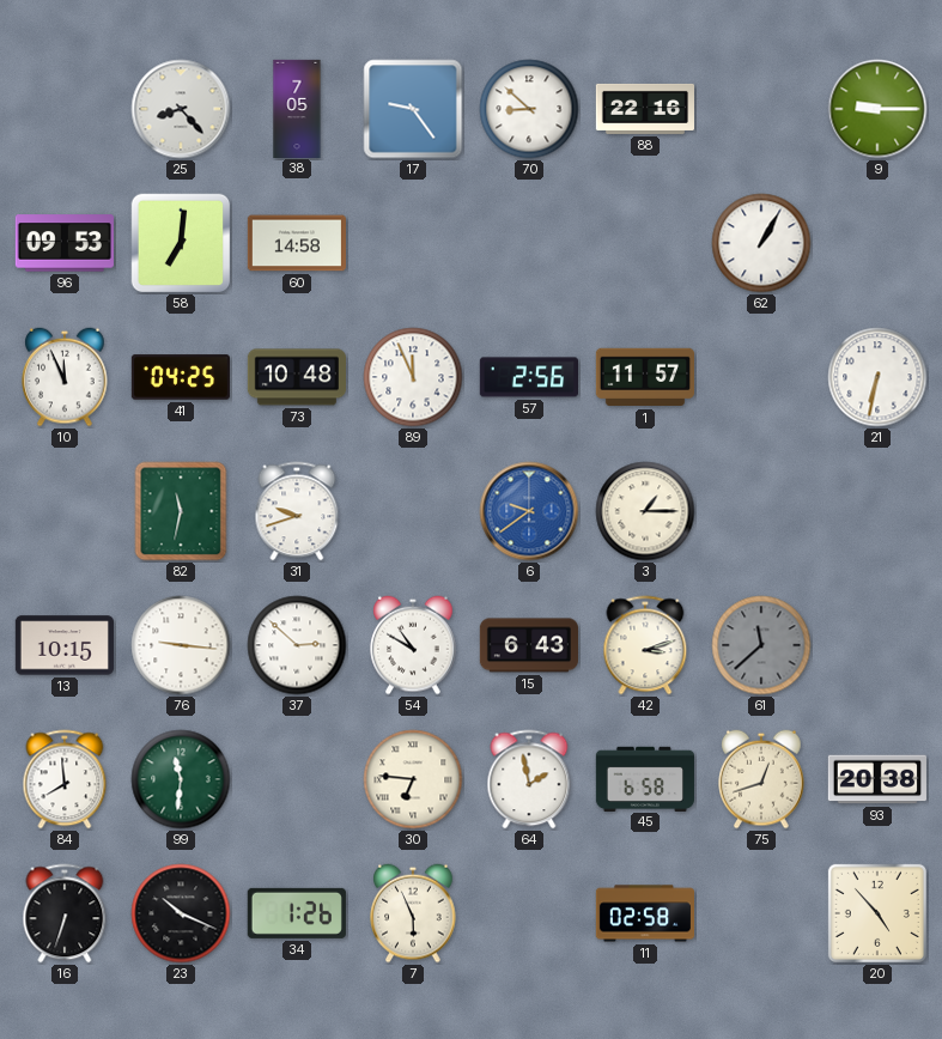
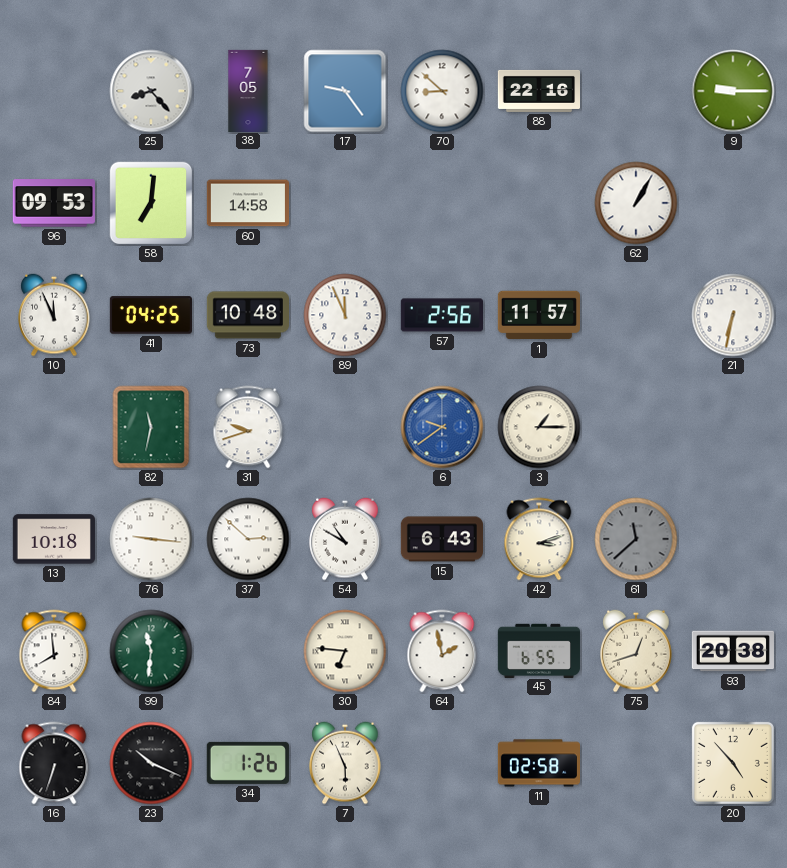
13: 10:15 -> 10:18
45: 6:58 -> 6:55
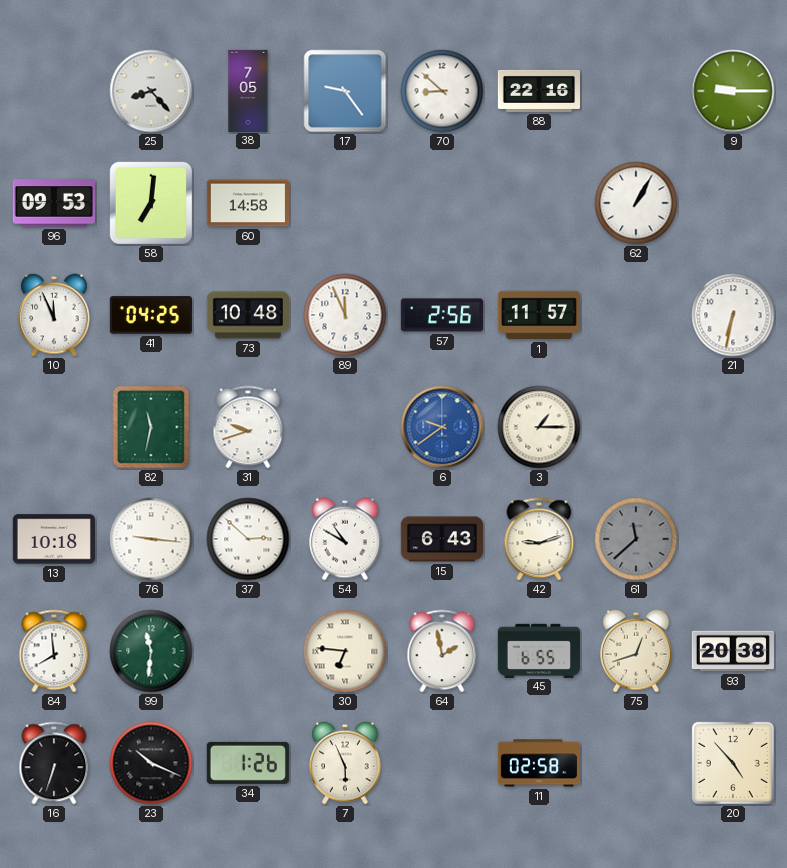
42: 3:12 -> 9:12
